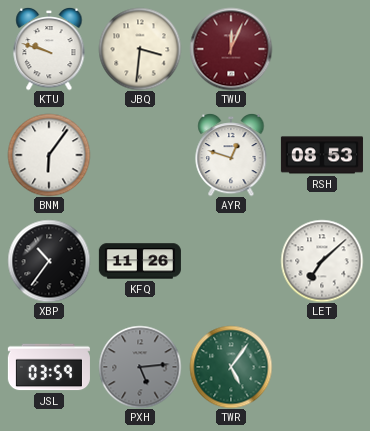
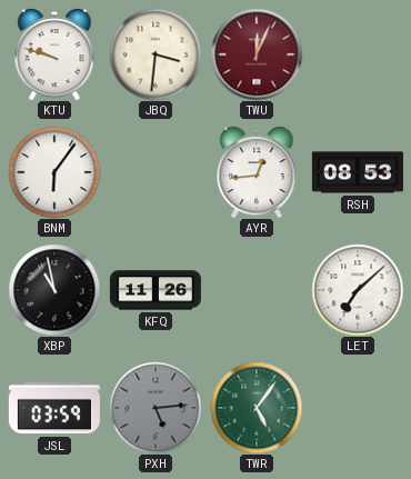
AYR: 12:48 -> 12:44
XBP: 10:36 -> 10:58
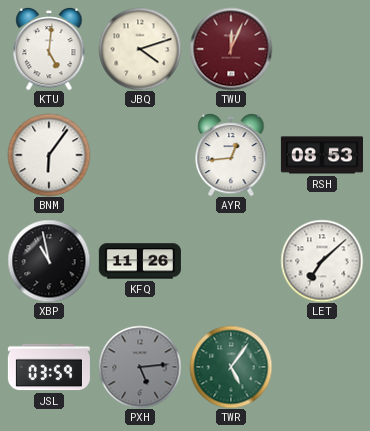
KTU: 9:48 -> 5:01
JBQ: 3:31 -> 4:12
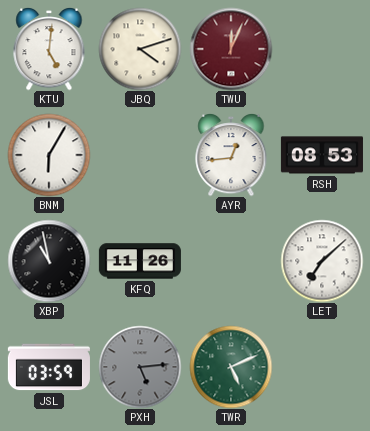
BNM: 6:06 -> 6:05
TWR: 5:06 -> 5:11
